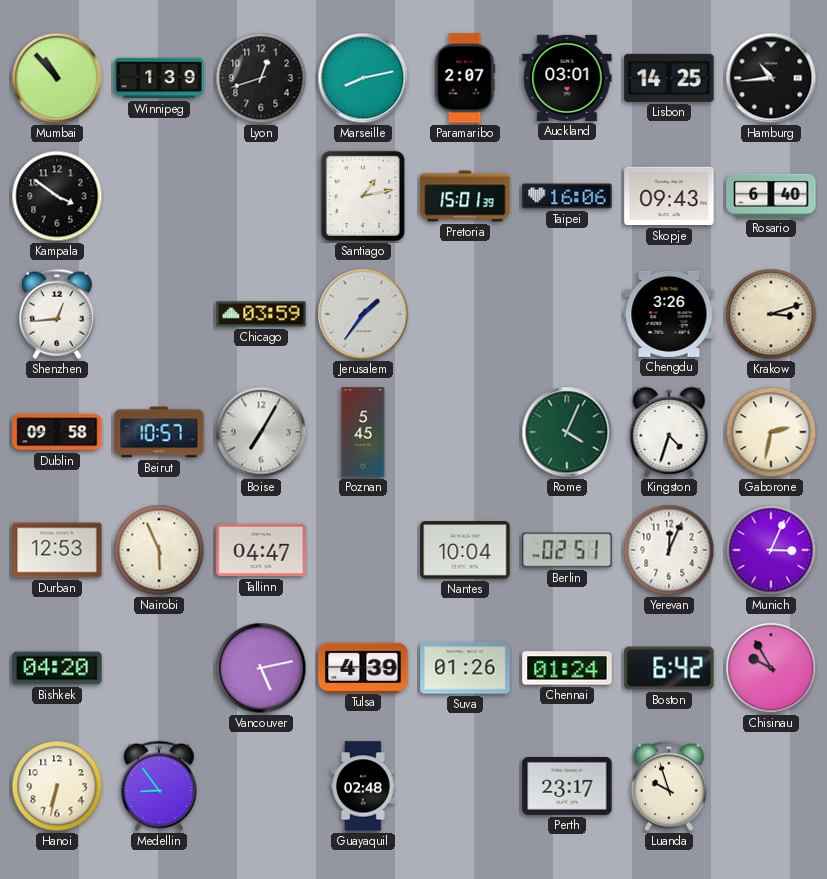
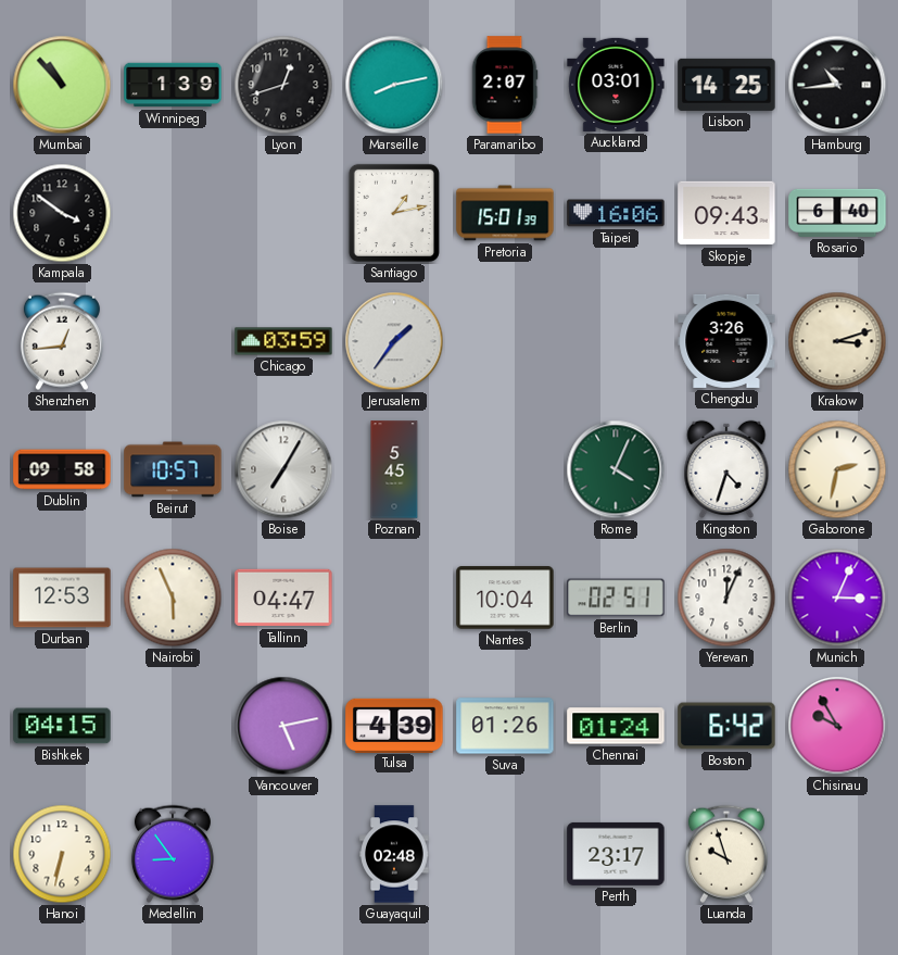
Bishkek: 04:20 -> 04:15
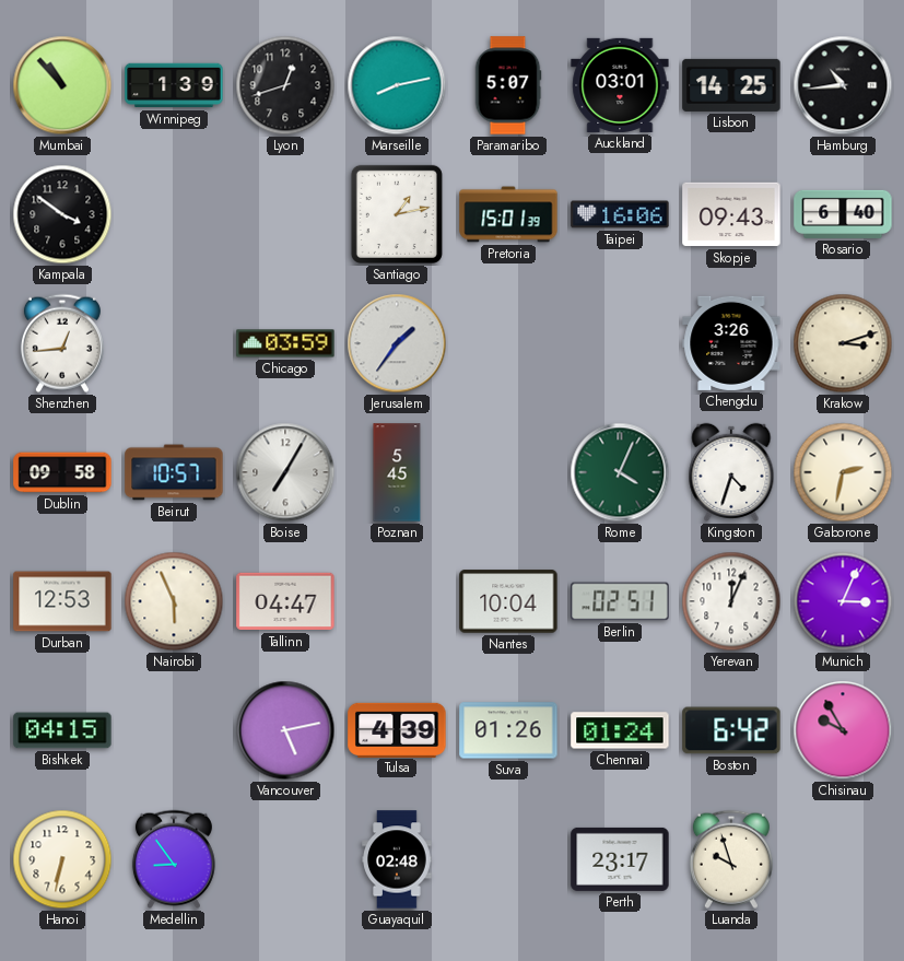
Paramaribo: 2:07 -> 5:07
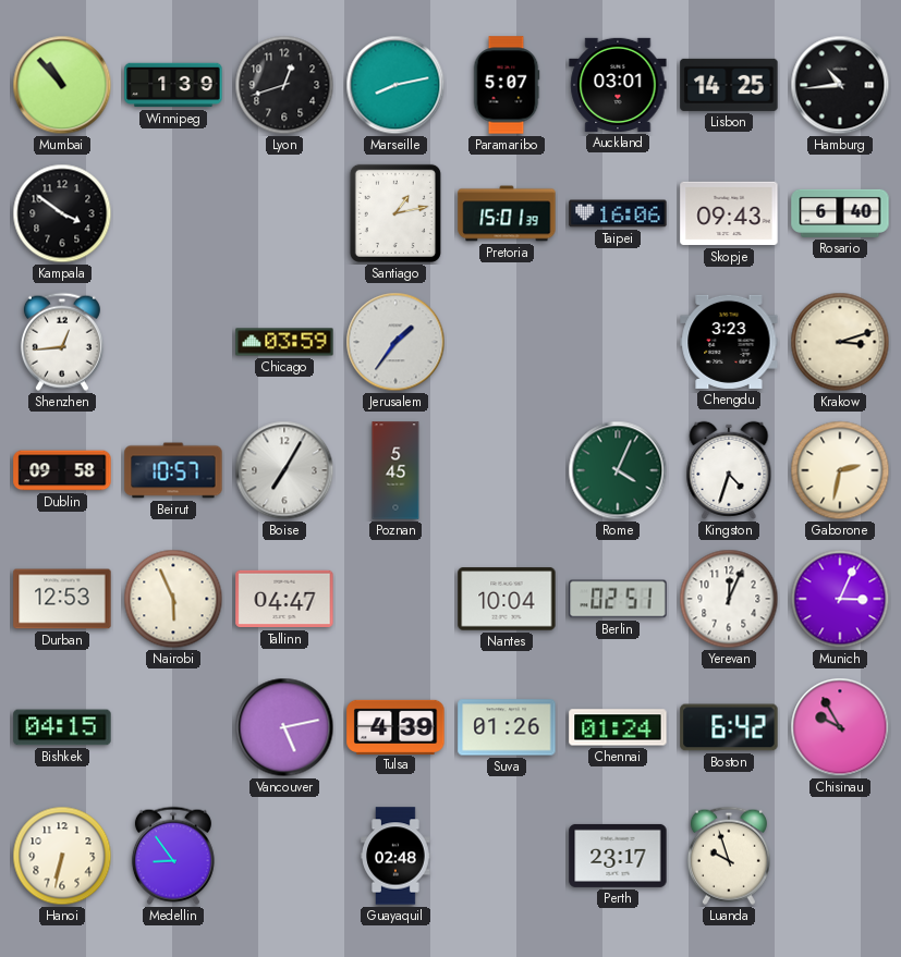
Chengdu: 3:26 -> 3:23
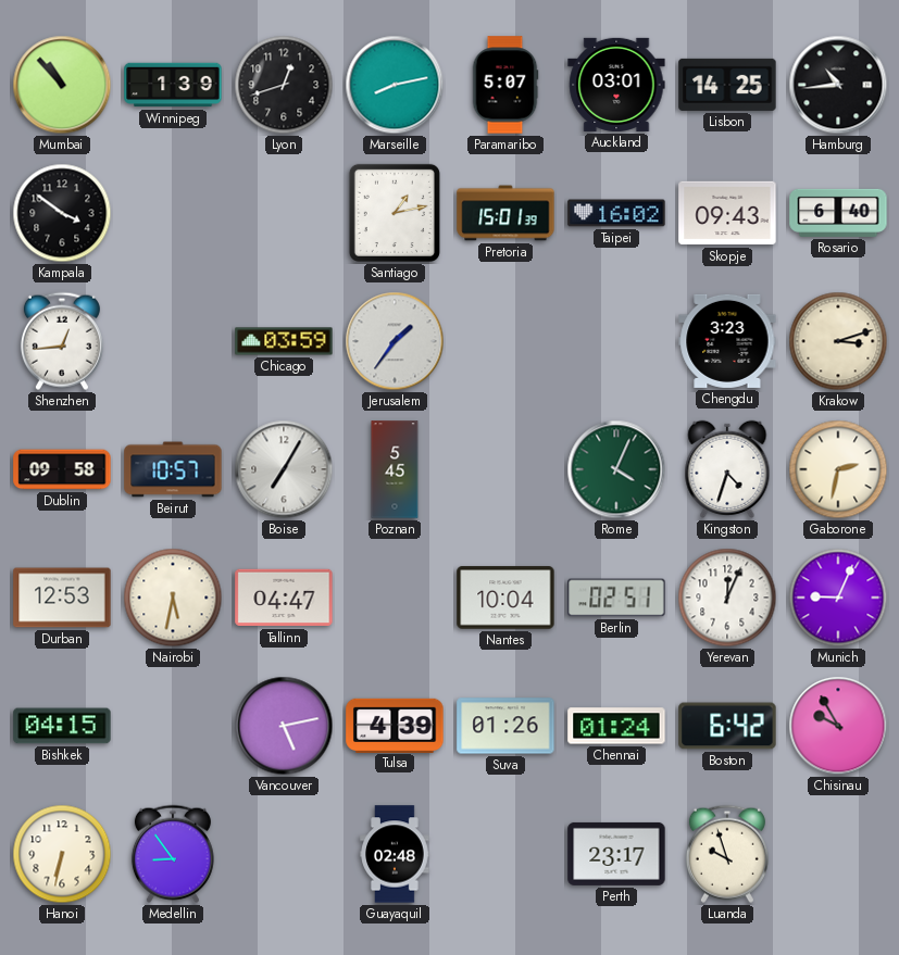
Taipei: 16:06 -> 16:02
Nairobi: 5:56 -> 5:32
Munich: 3:04 -> 9:04
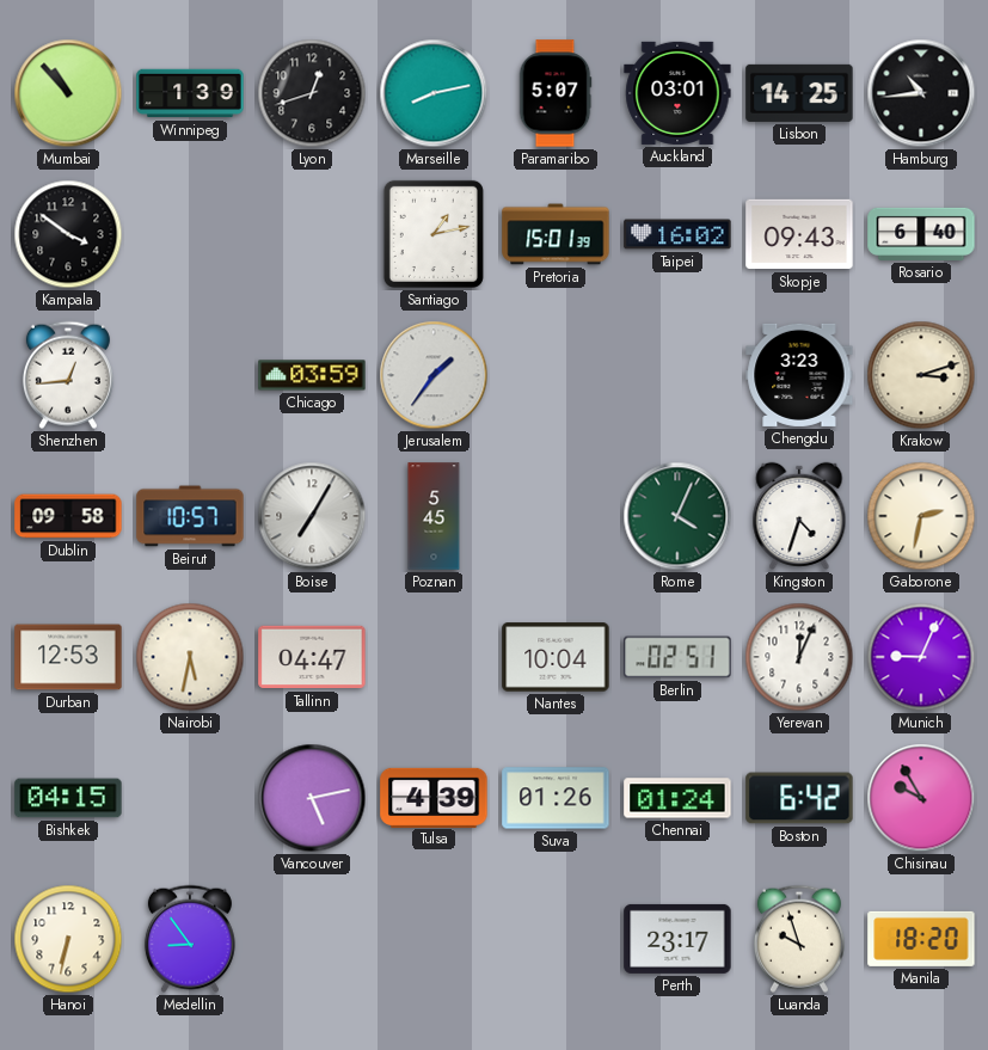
Guayaquil: 02:48 -> none
Manila: none -> 18:20
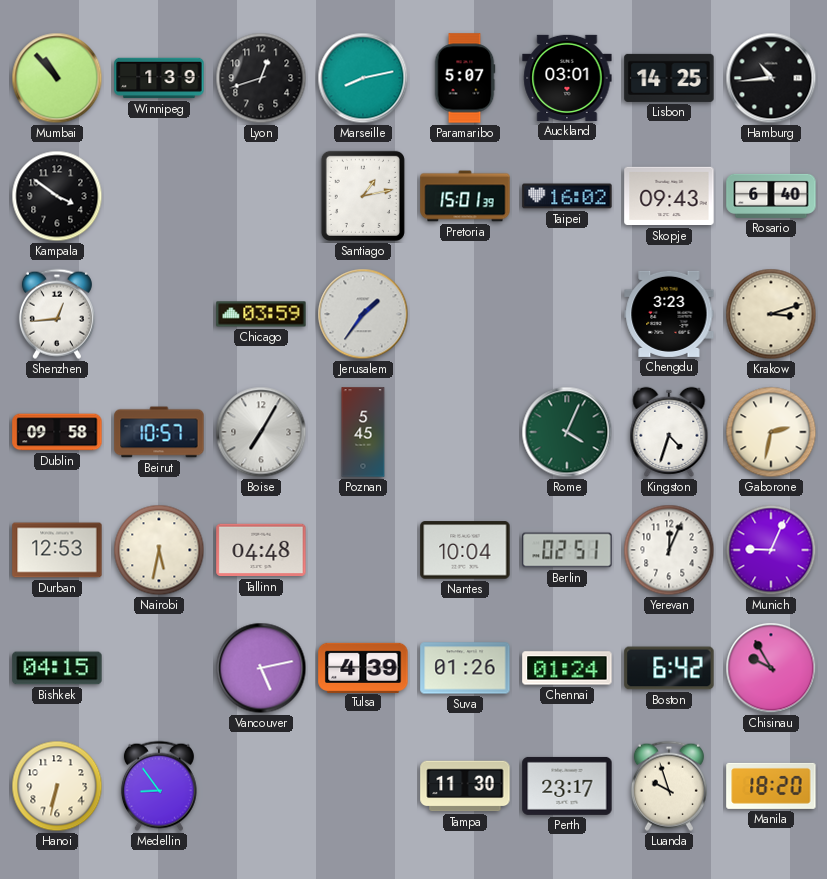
Tallinn: 04:47 -> 04:48
Tampa: none -> 11:30
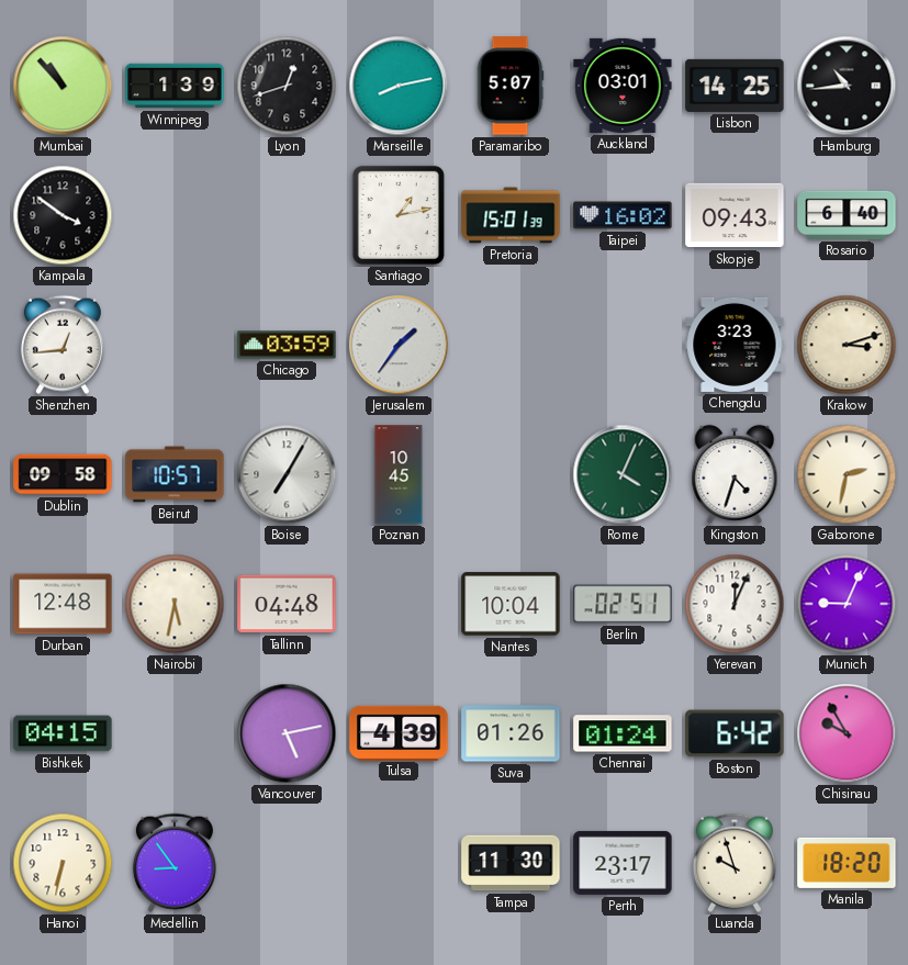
Poznan: 5:45 -> 10:45
Durban: 12:53 -> 12:48
